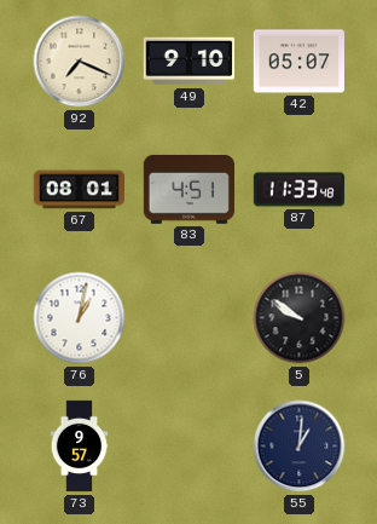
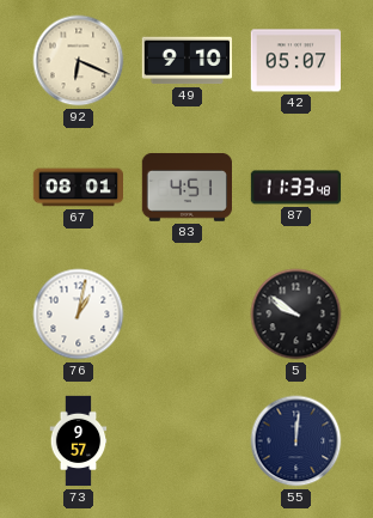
92: 7:19 -> 6:19
55: 1:01 -> 12:01
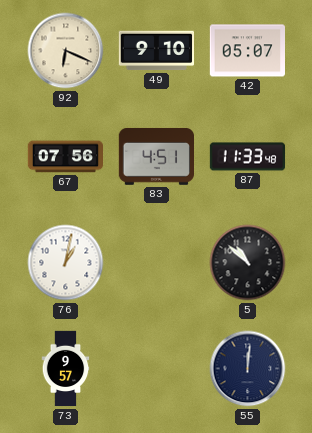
67: 08:01 -> 07:56
5: 9:51 -> 10:52
